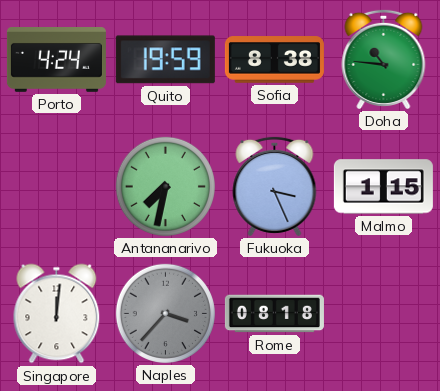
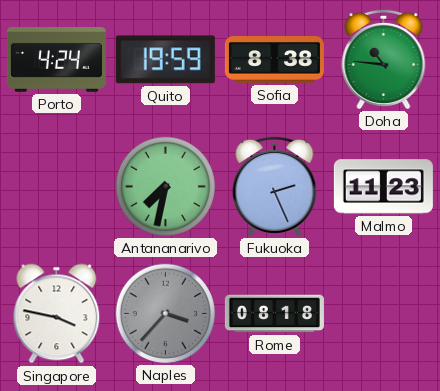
Fukuoka: 3:26 -> 2:26
Malmo: 1:15 -> 11:23
Singapore: 12:01 -> 3:47
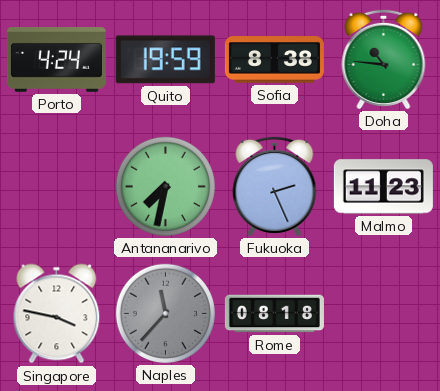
Naples: 3:37 -> 11:37
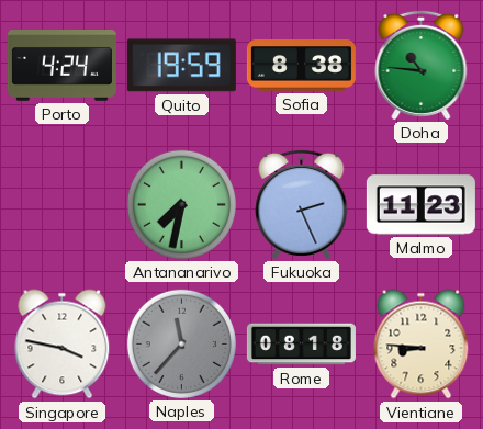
Vientiane: none -> 8:46
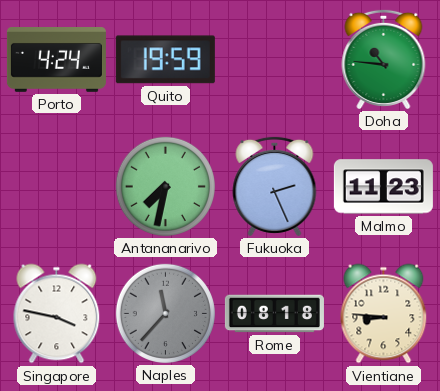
Sofia: 8:38 -> none
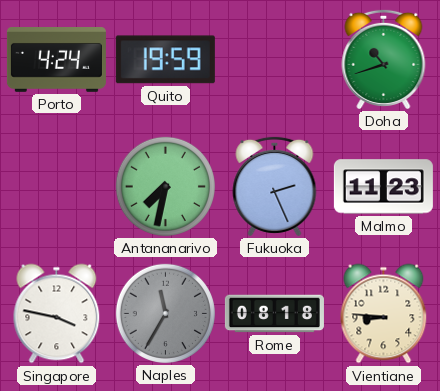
Doha: 10:46 -> 10:42
Naples: 11:37 -> 11:35
